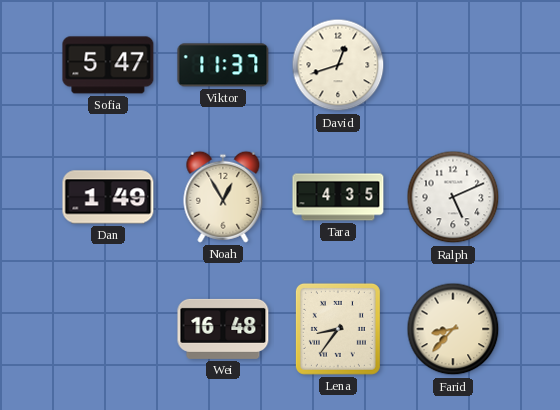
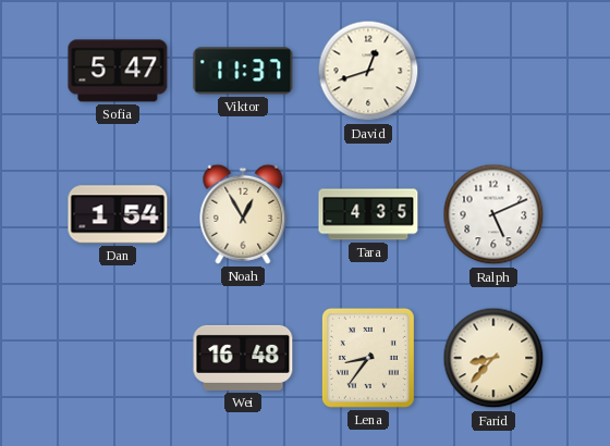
Dan: 1:49 -> 1:54
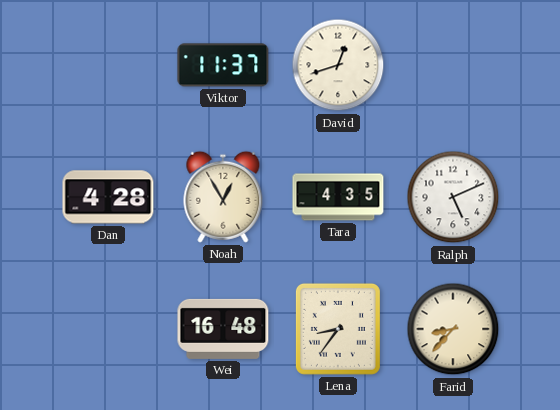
Sofia: 5:47 -> none
Dan: 1:54 -> 4:28
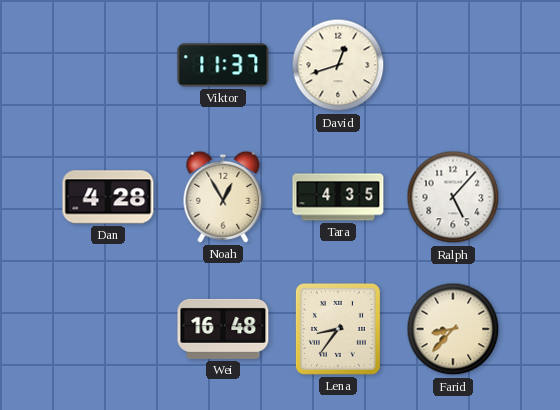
Ralph: 5:11 -> 5:07
